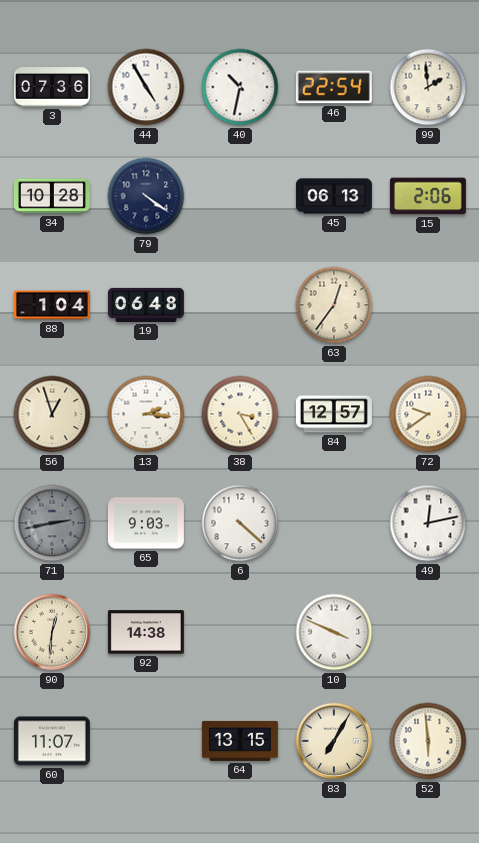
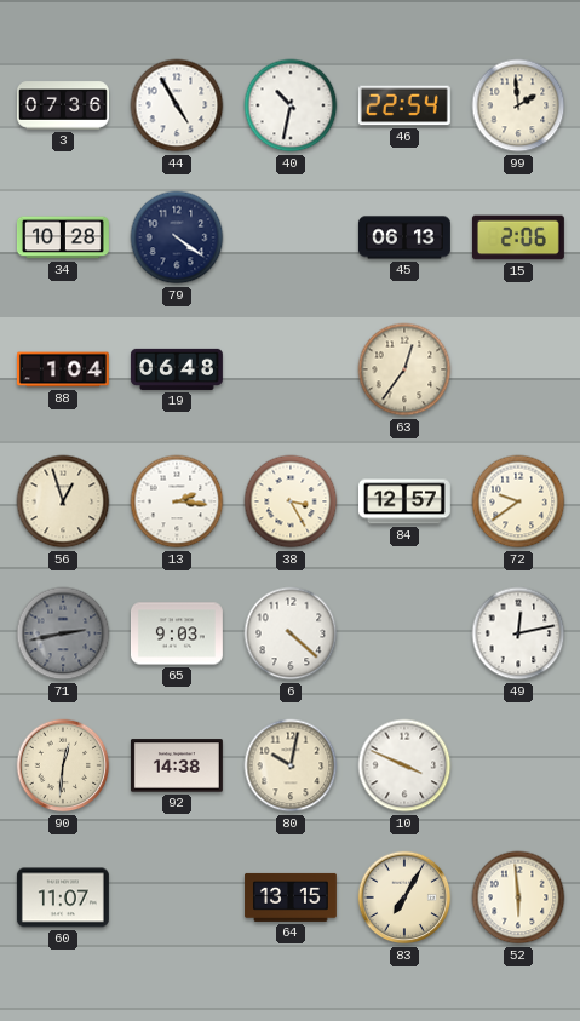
80: none -> 10:02
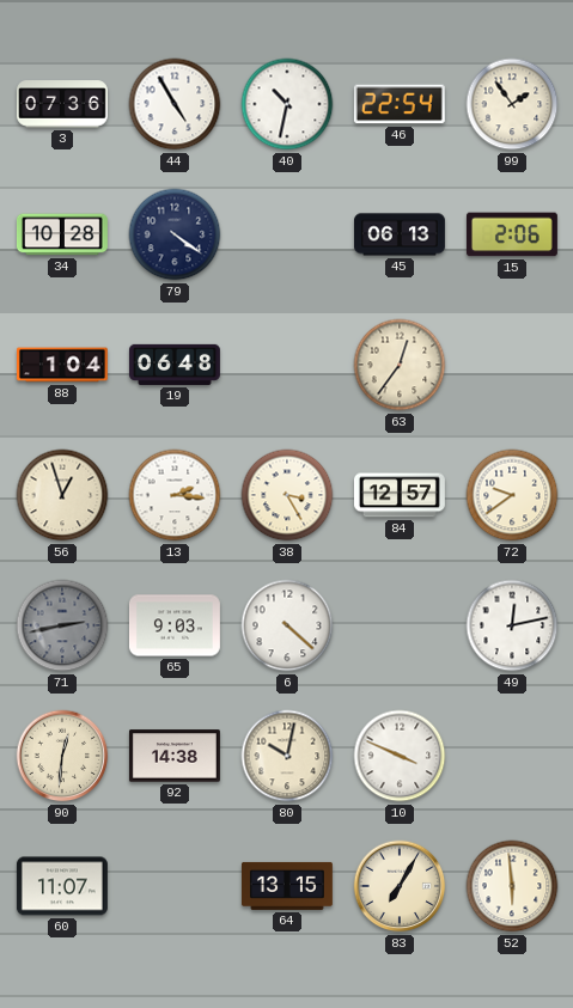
99: 1:59 -> 1:54
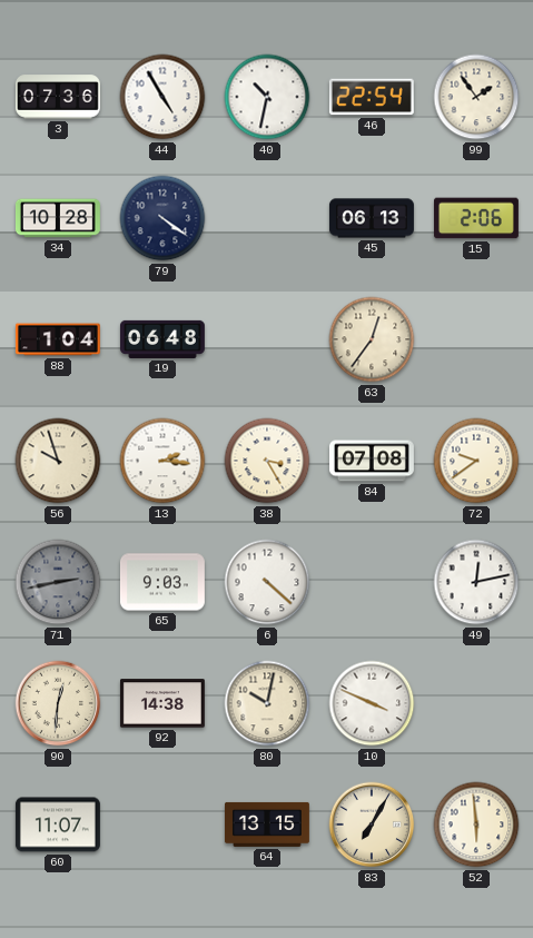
56: 12:57 -> 9:57
84: 12:57 -> 07:08
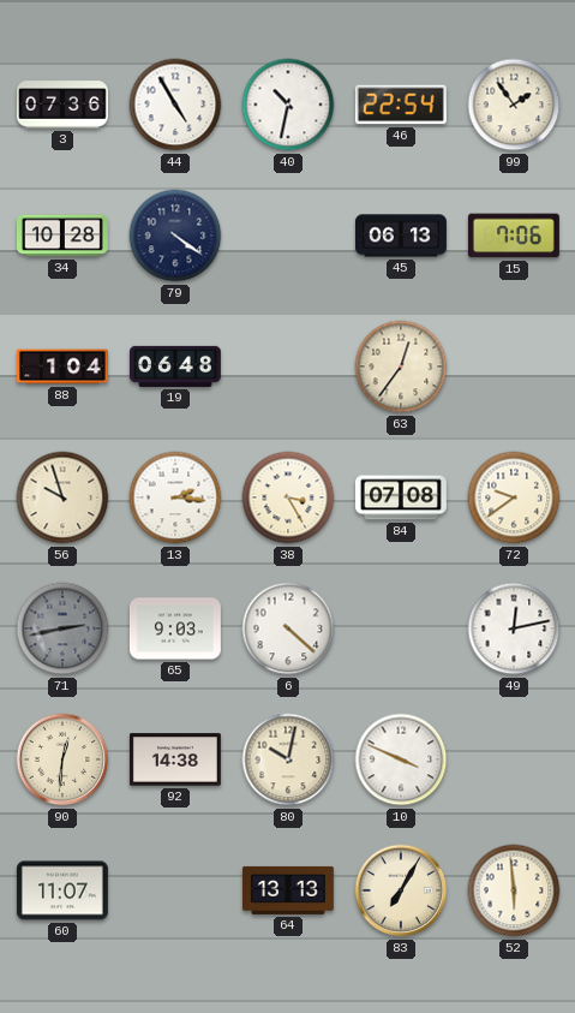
15: 2:06 -> 7:06
64: 13:15 -> 13:13
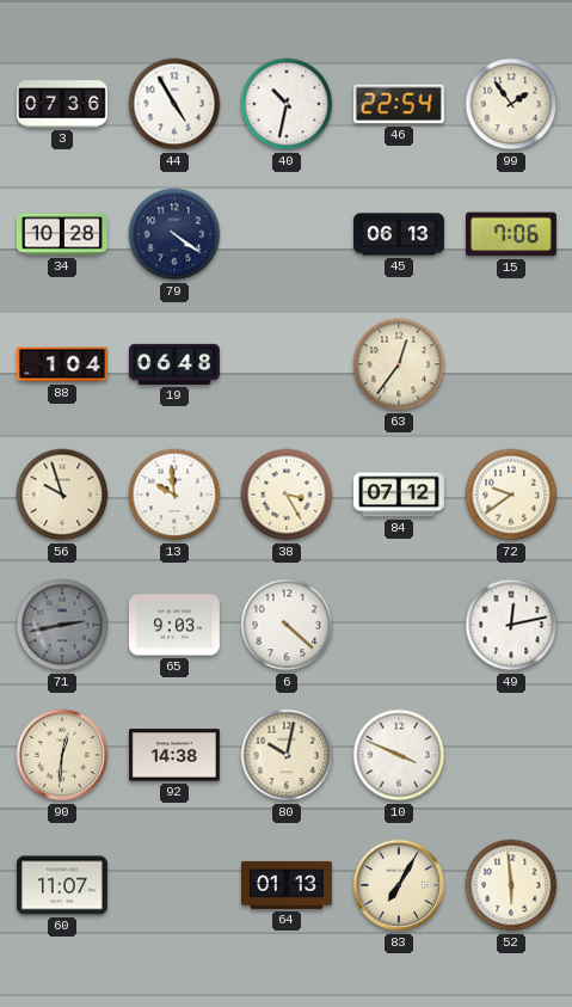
13: 2:16 -> 9:59
84: 07:08 -> 07:12
64: 13:13 -> 01:13
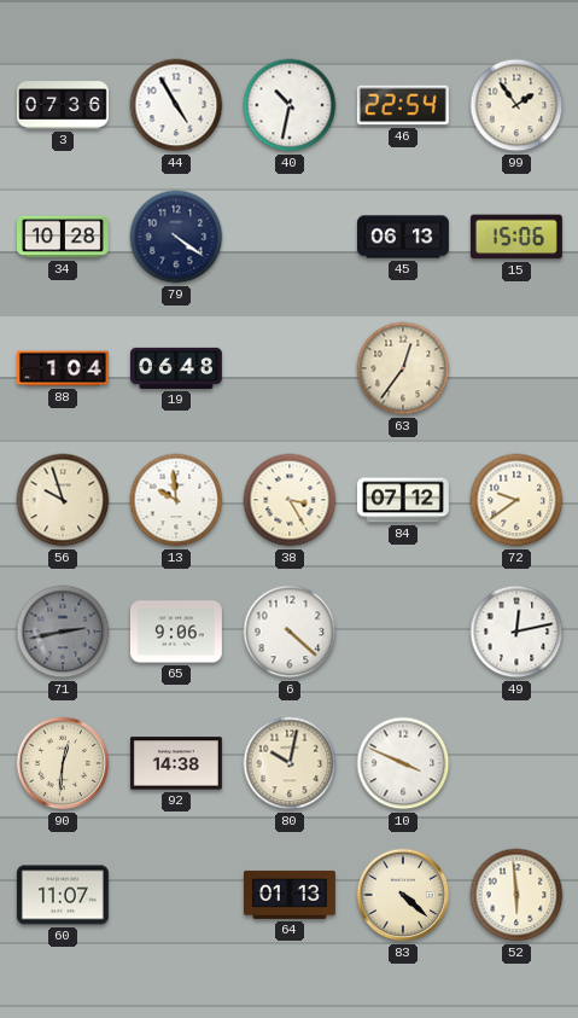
15: 7:06 -> 15:06
65: 9:03 -> 9:06
83: 7:05 -> 4:22
